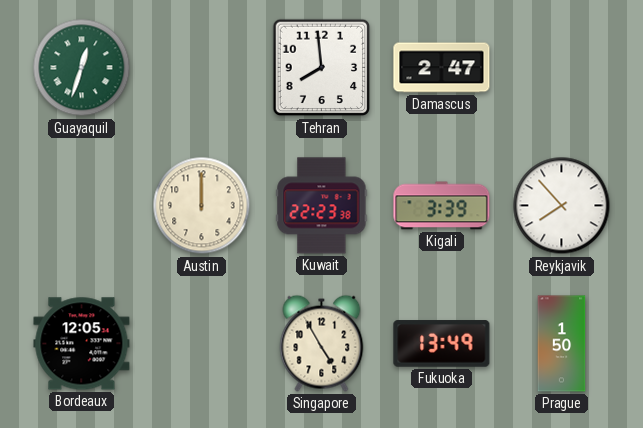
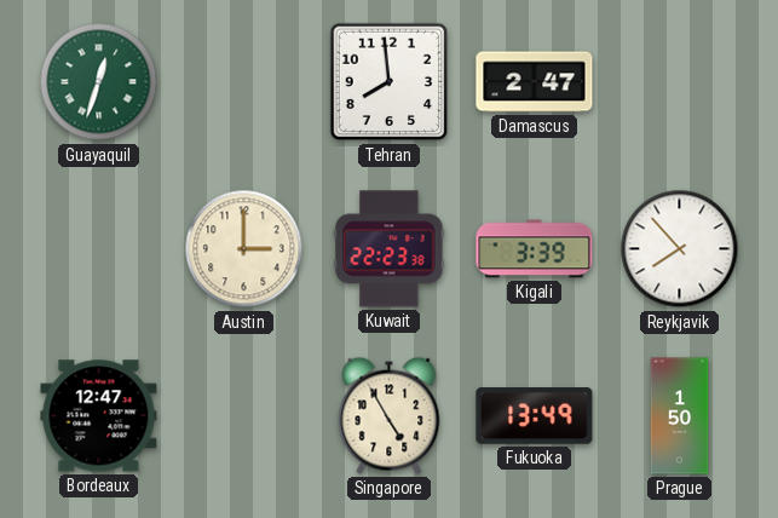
Austin: 12:00 -> 3:00
Bordeaux: 12:05 -> 12:47
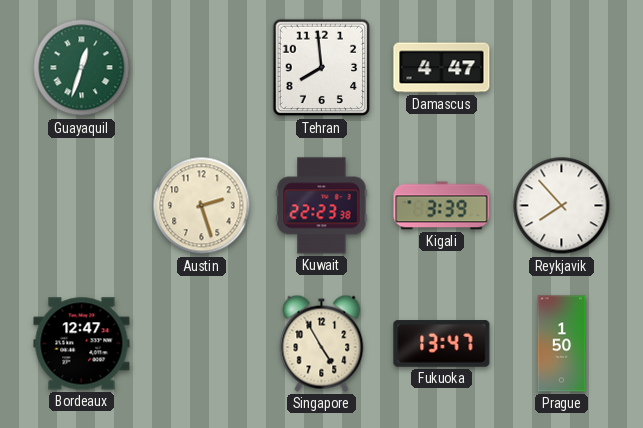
Damascus: 2:47 -> 4:47
Austin: 3:00 -> 2:27
Fukuoka: 13:49 -> 13:47
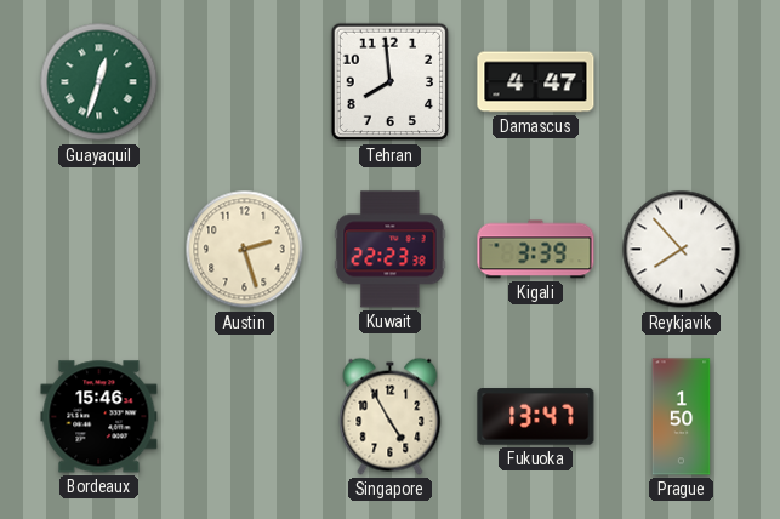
Bordeaux: 12:47 -> 15:46
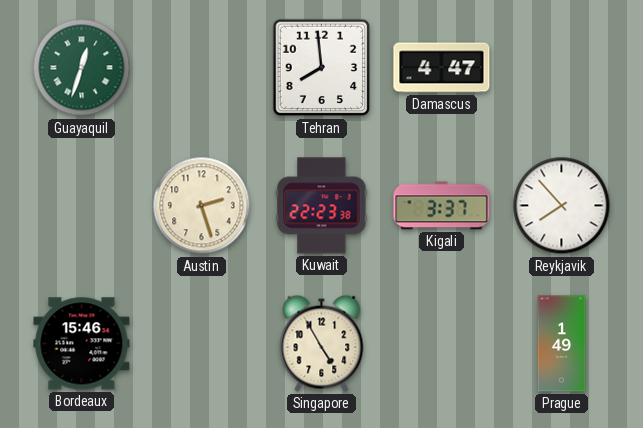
Kigali: 3:39 -> 3:37
Fukuoka: 13:47 -> none
Prague: 1:50 -> 1:49
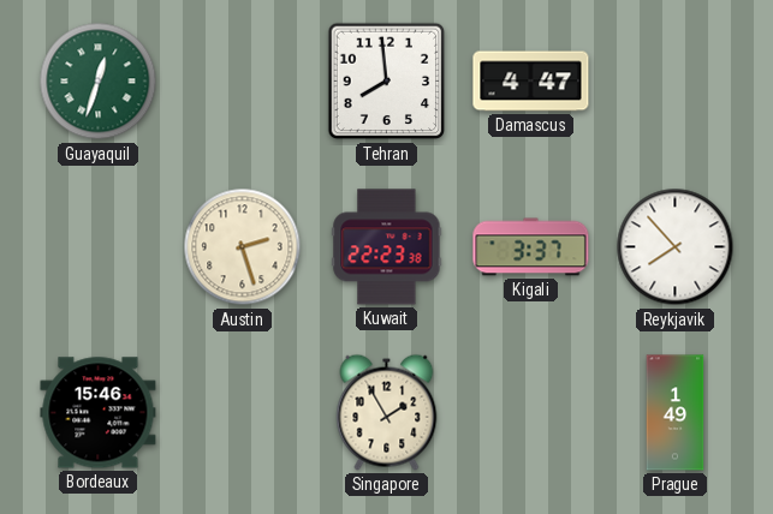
Singapore: 4:55 -> 1:55
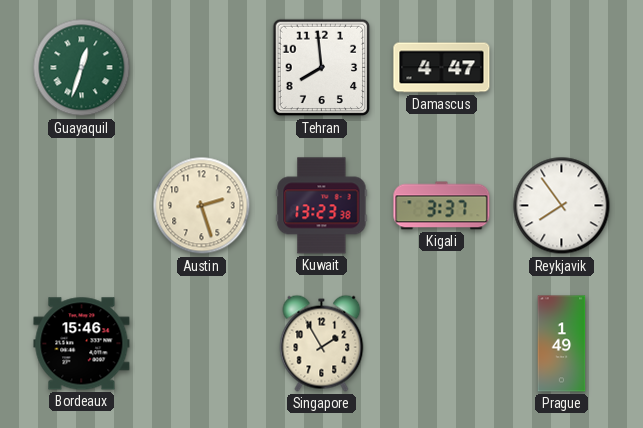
Kuwait: 22:23 -> 13:23
Reykjavik: 7:53 -> 7:54
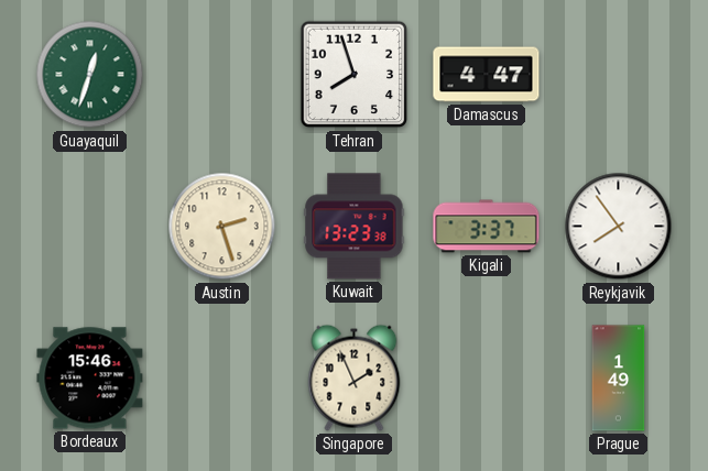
Tehran: 7:59 -> 7:57
Singapore: 1:55 -> 1:56
